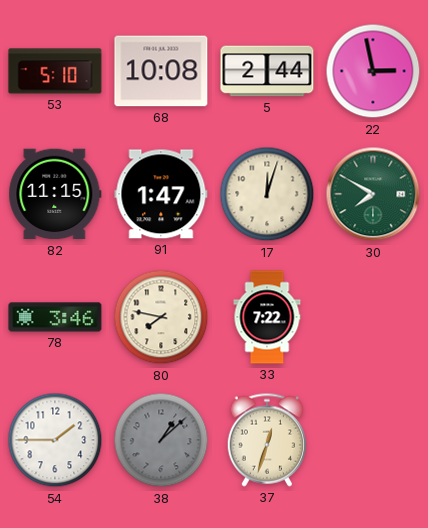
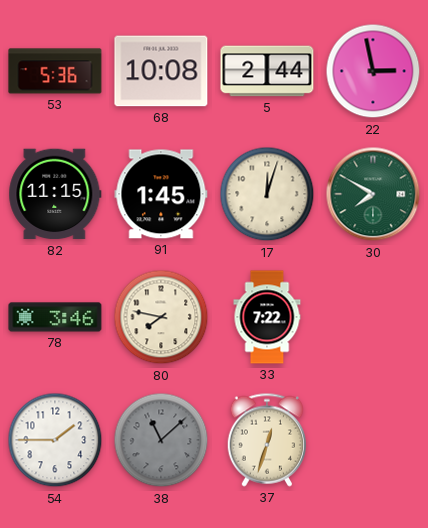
53: 5:10 -> 5:36
91: 1:47 -> 1:45
38: 1:08 -> 11:08
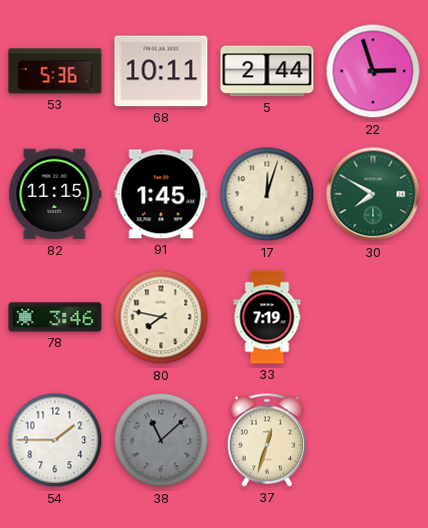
68: 10:08 -> 10:11
22: 2:58 -> 2:57
33: 7:22 -> 7:19
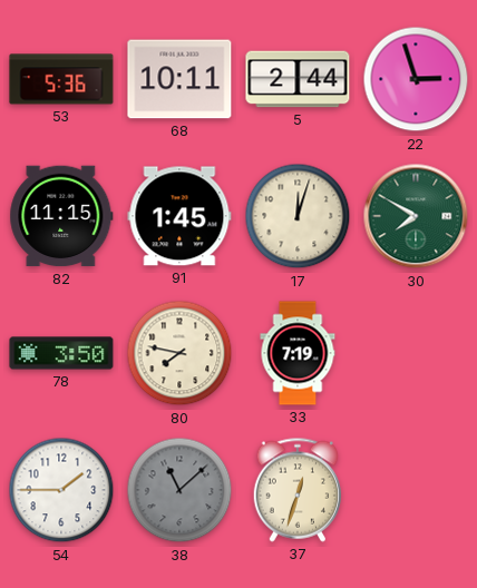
78: 3:46 -> 3:50
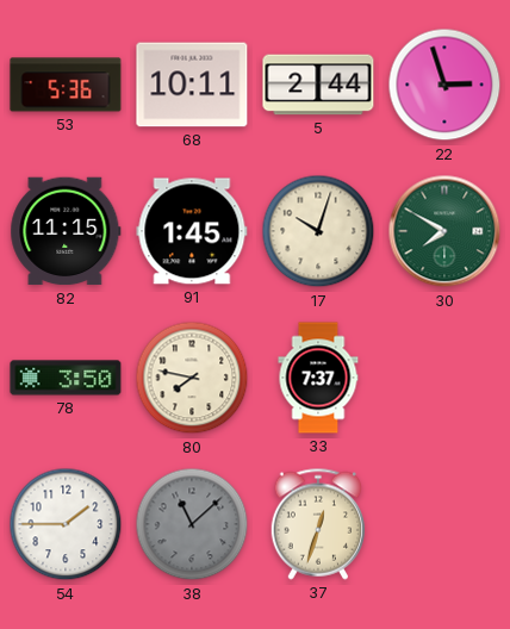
17: 12:03 -> 10:03
33: 7:19 -> 7:37
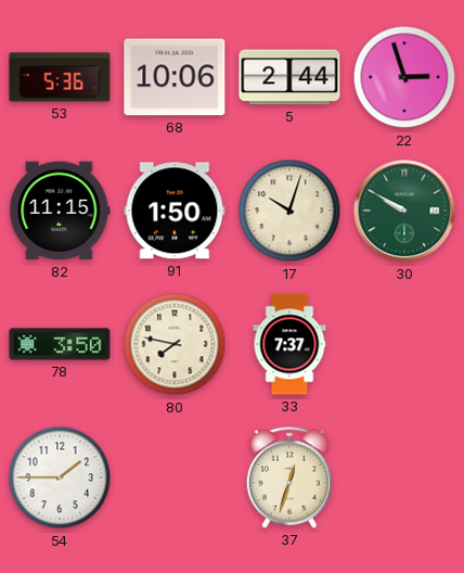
68: 10:11 -> 10:06
91: 1:45 -> 1:50
30: 7:50 -> 9:50
38: 11:08 -> none
